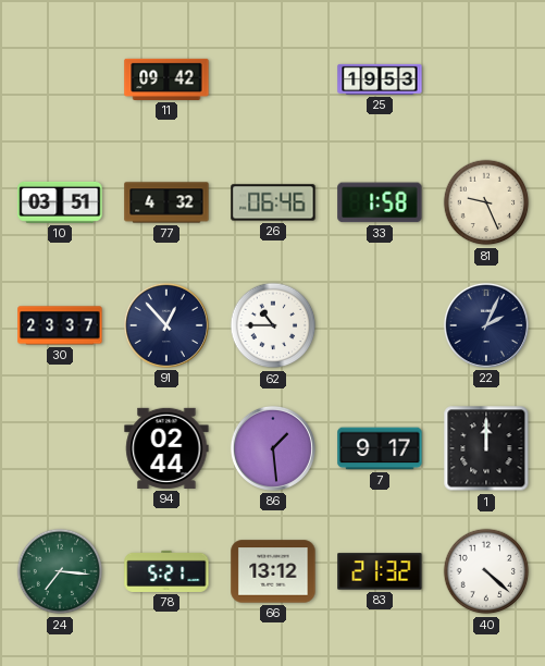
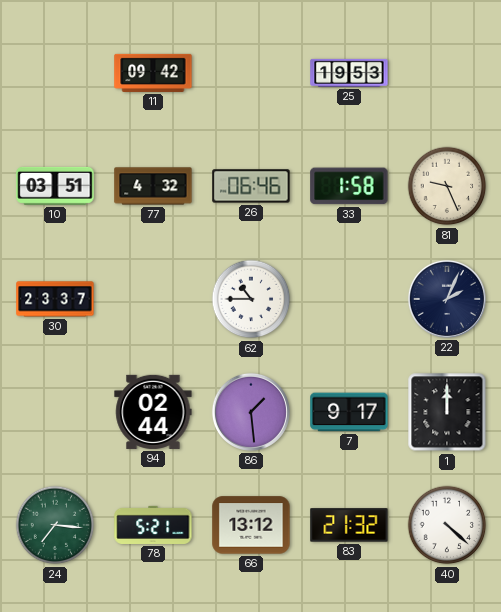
91: 12:53 -> none
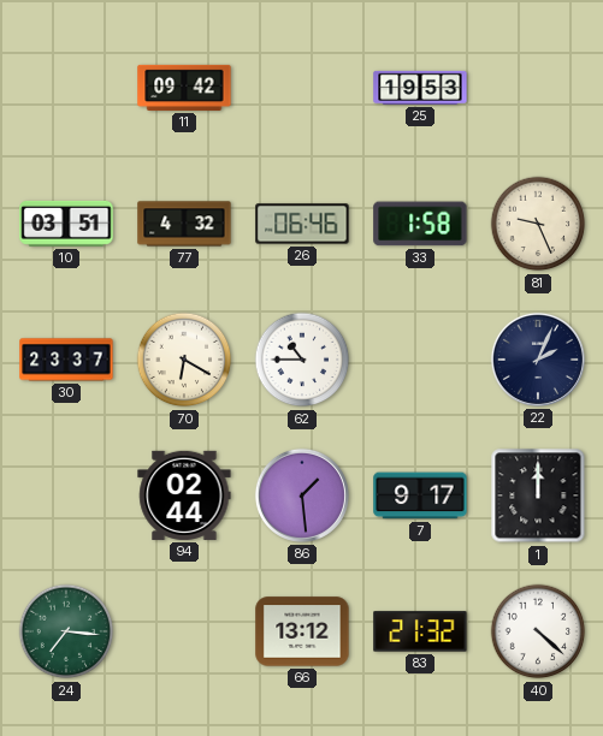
70: none -> 6:20
78: 5:21 -> none
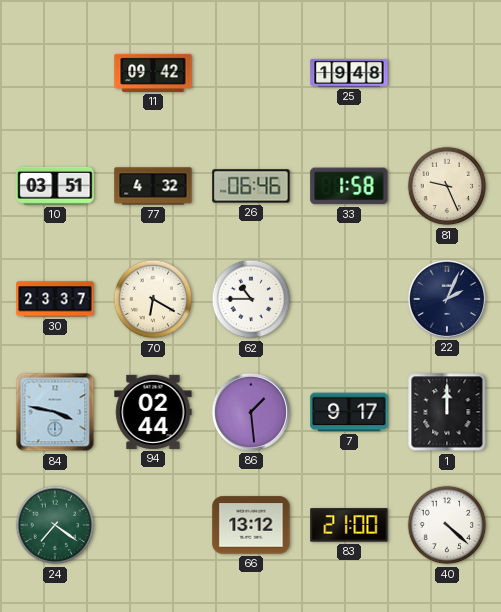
25: 19:53 -> 19:48
84: none -> 3:47
24: 7:16 -> 7:21
83: 21:32 -> 21:00
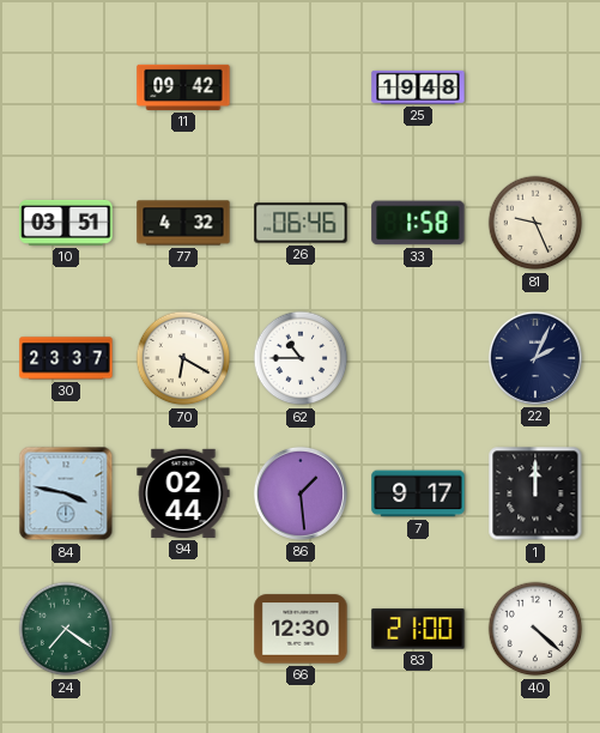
66: 13:12 -> 12:30
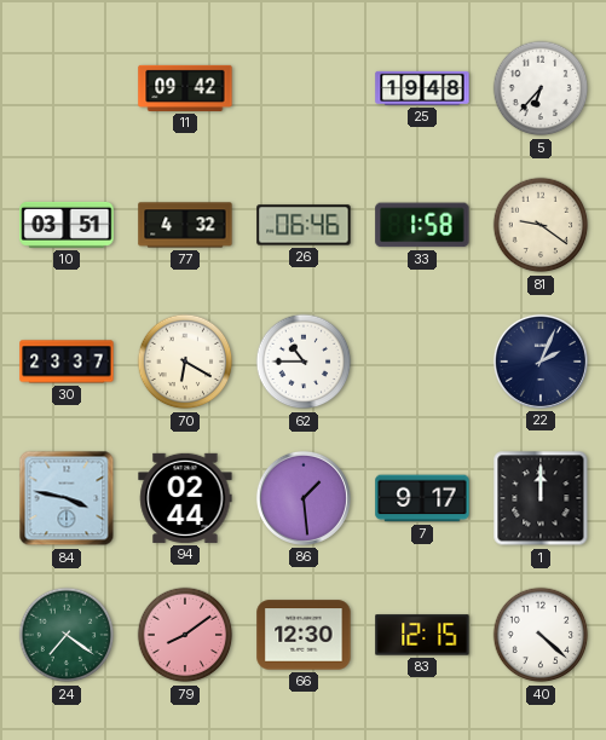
5: none -> 6:37
81: 9:26 -> 9:21
79: none -> 8:09
83: 21:00 -> 12:15
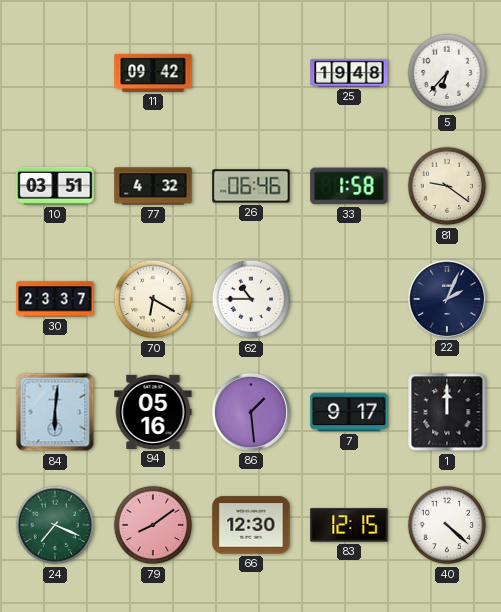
84: 3:47 -> 6:01
94: 02:44 -> 05:16
24: 7:21 -> 7:19
